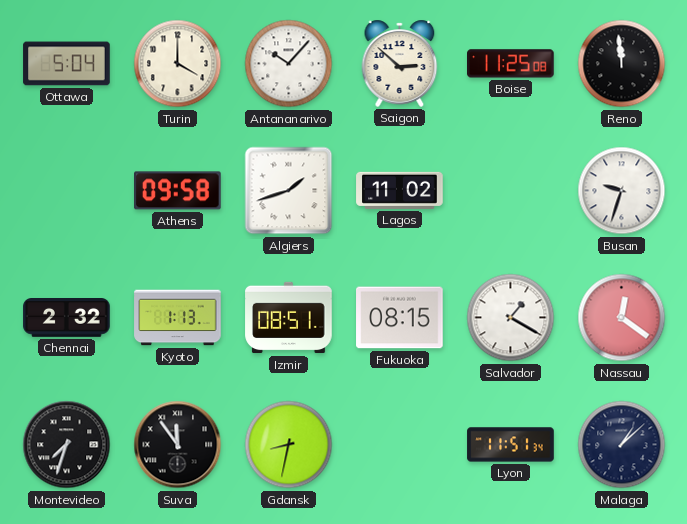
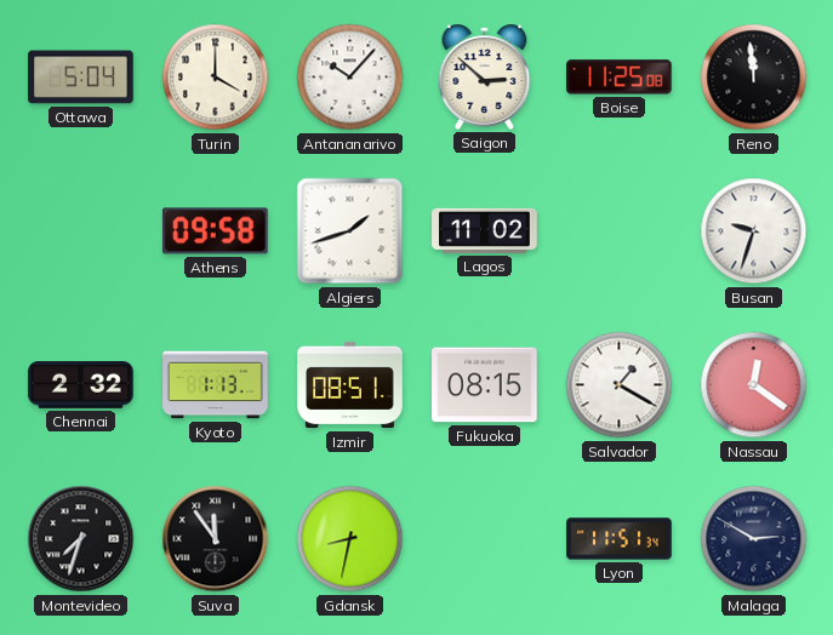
Malaga: 1:08 -> 2:50
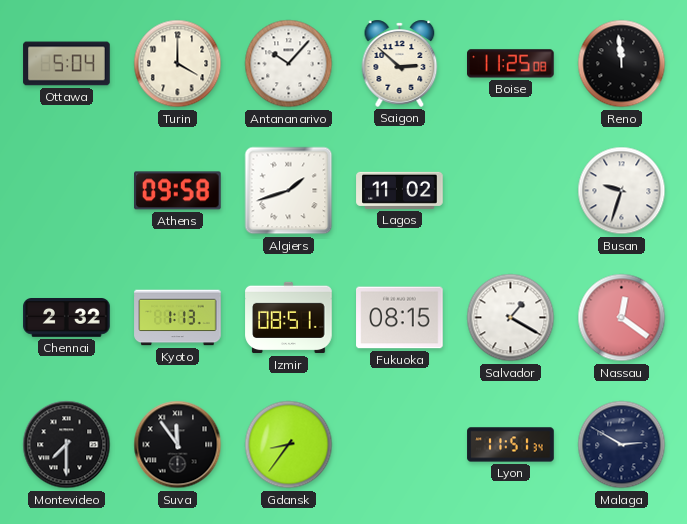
Montevideo: 7:33 -> 7:30
Gdansk: 8:32 -> 8:36
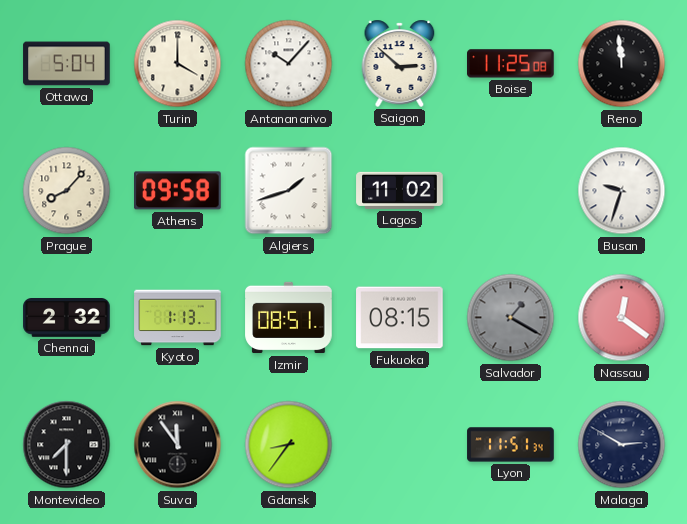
Prague: none -> 8:07
Salvador dial: white -> grey
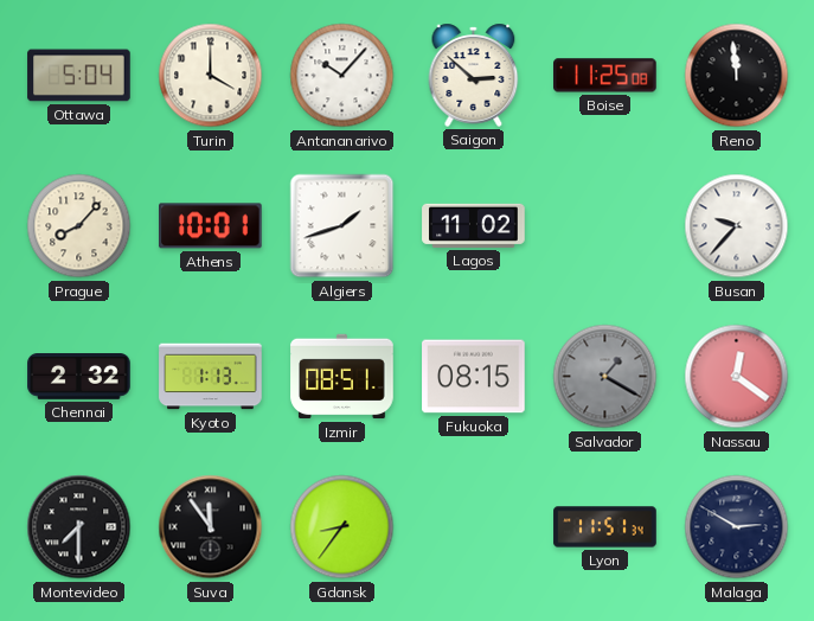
Athens: 09:58 -> 10:01
Busan: 9:33 -> 9:37
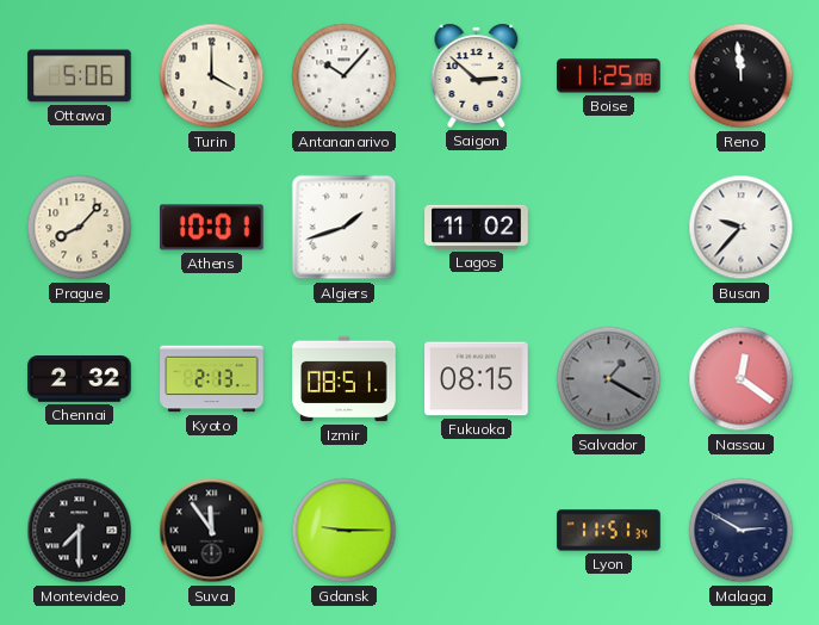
Ottawa: 5:04 -> 5:06
Kyoto: 1:13 -> 2:13
Gdansk: 8:36 -> 9:15
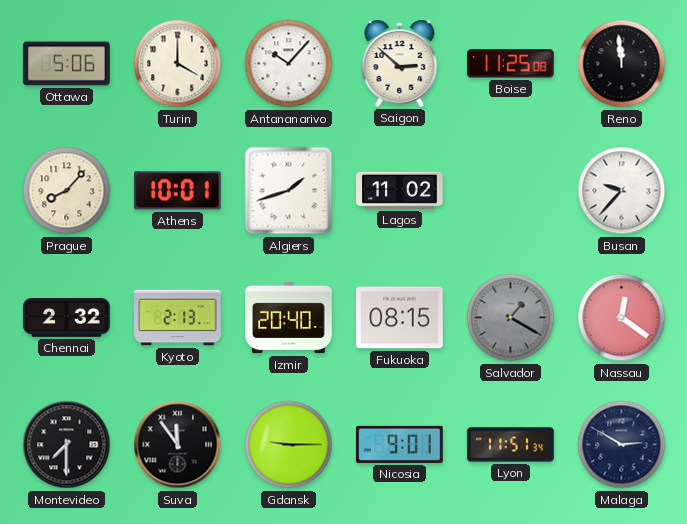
Izmir: 08:51 -> 20:40
Nicosia: none -> 9:01
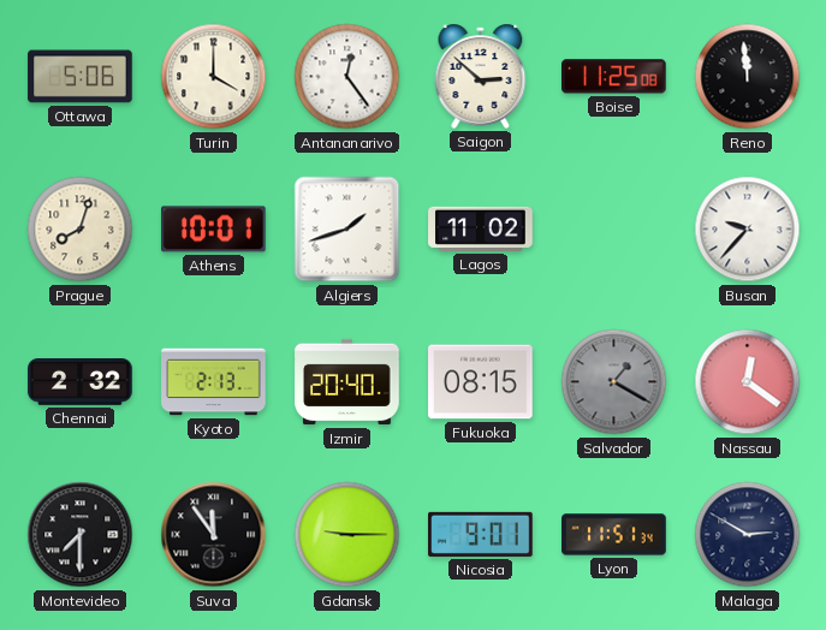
Antananarivo: 10:07 -> 12:24
Prague: 8:07 -> 8:03
